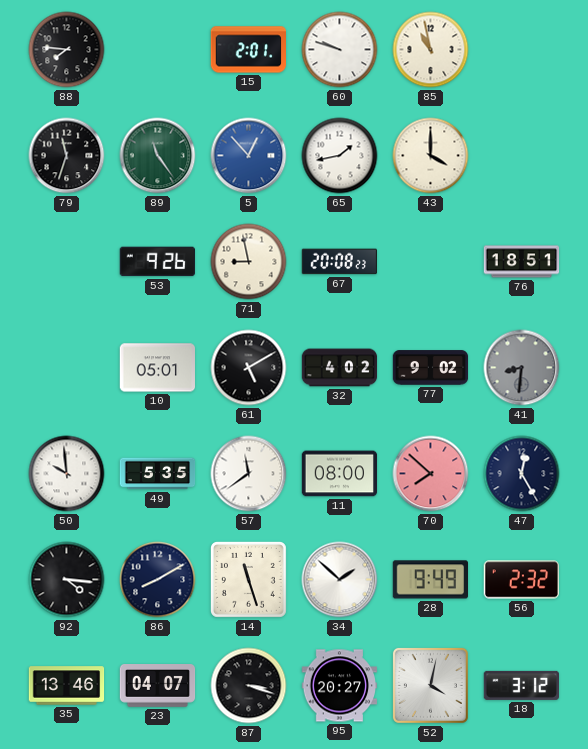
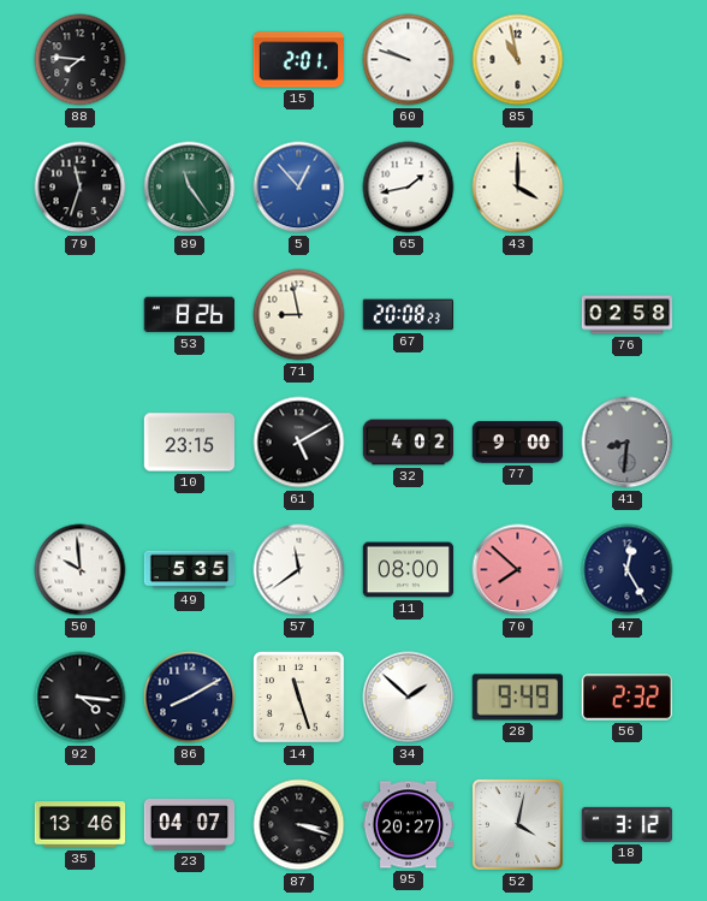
53: 9:26 -> 8:26
76: 18:51 -> 02:58
10: 05:01 -> 23:15
77: 9:02 -> 9:00
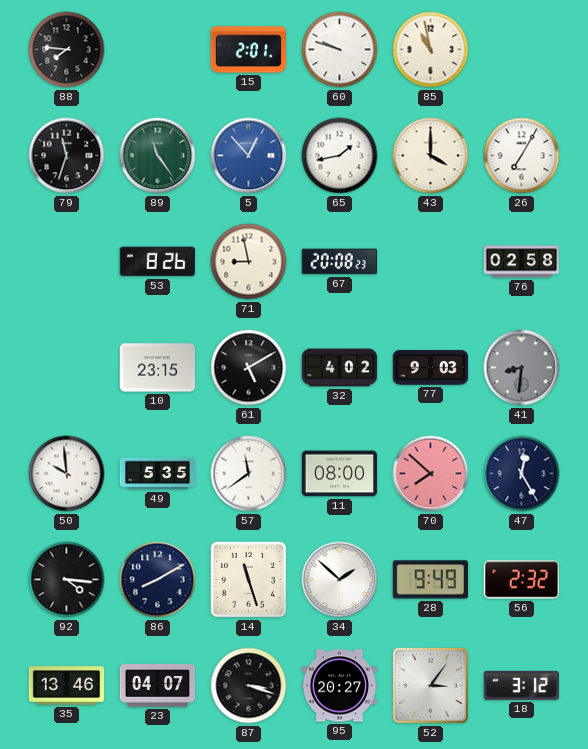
26: none -> 7:05
77: 9:00 -> 9:03
52: 4:02 -> 3:06
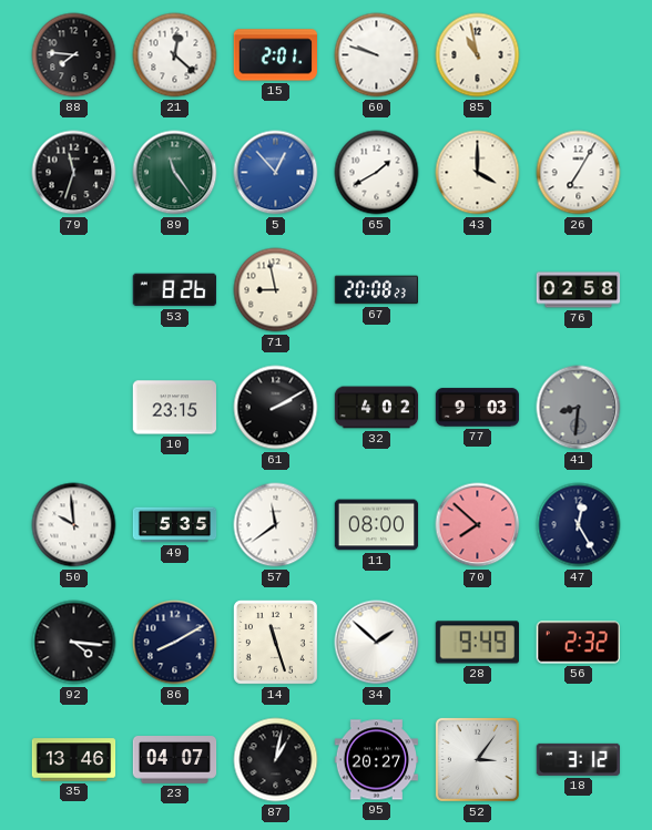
21: none -> 12:22
65: 1:43 -> 1:40
61: 5:10 -> 2:10
87: 3:18 -> 1:02
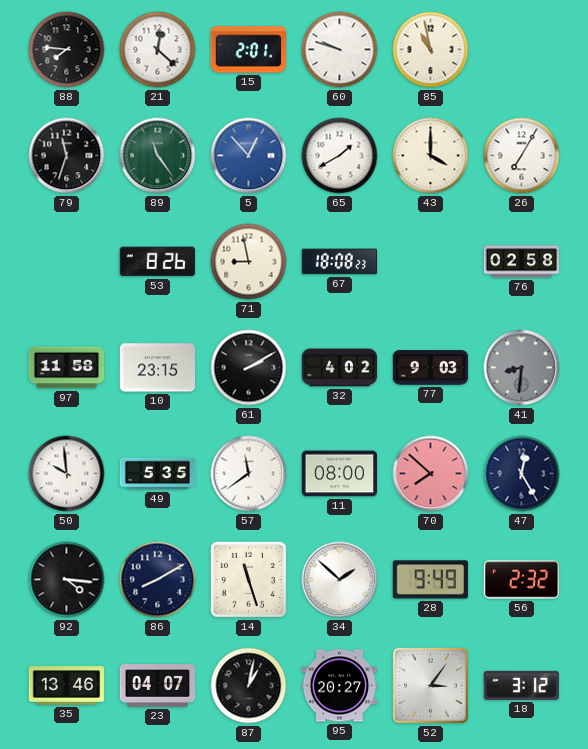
67: 20:08 -> 18:08
97: none -> 11:58
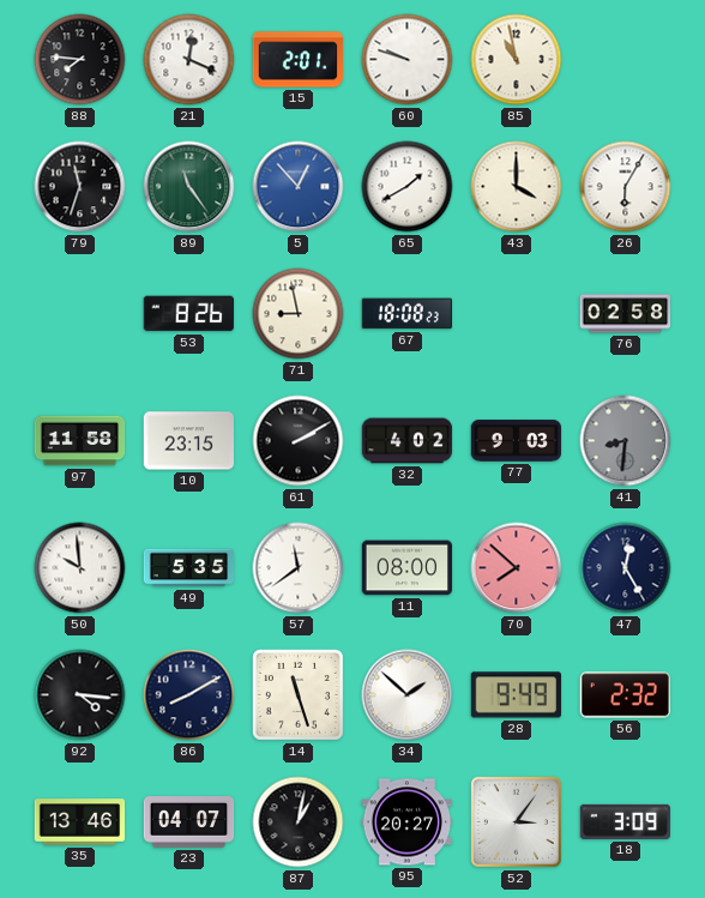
21: 12:22 -> 12:19
26: 7:05 -> 6:05
18: 3:12 -> 3:09
